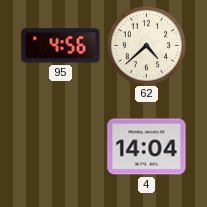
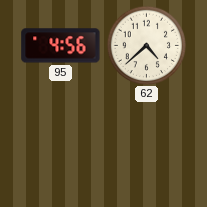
4: 14:04 -> none
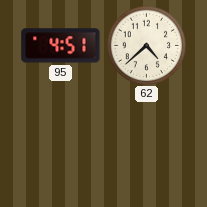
95: 4:56 -> 4:51
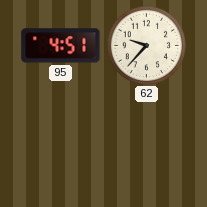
62: 4:38 -> 9:37
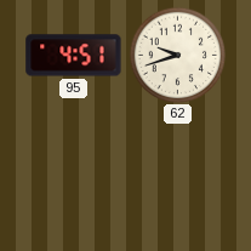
62: 9:37 -> 9:42
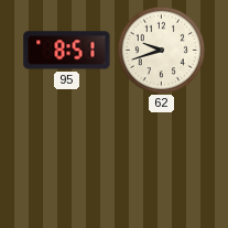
95: 4:51 -> 8:51
